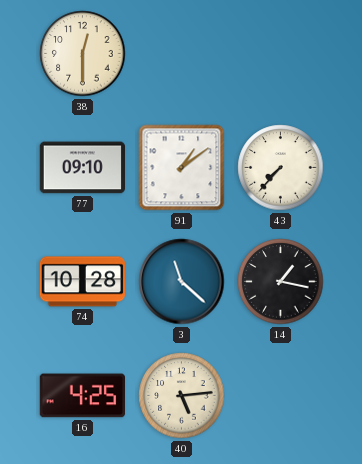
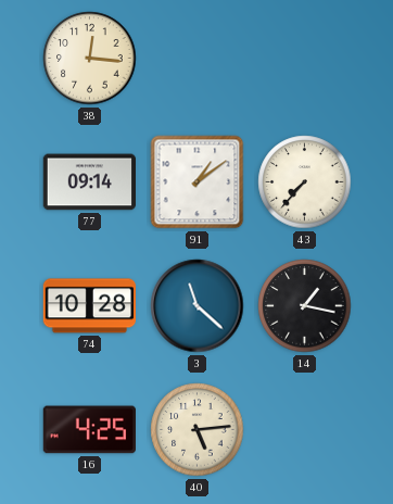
38: 12:30 -> 12:16
77: 09:10 -> 09:14
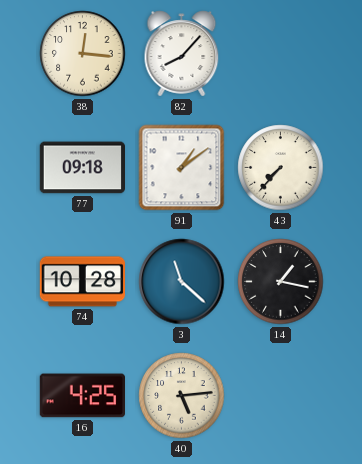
82: none -> 8:07
77: 09:14 -> 09:18
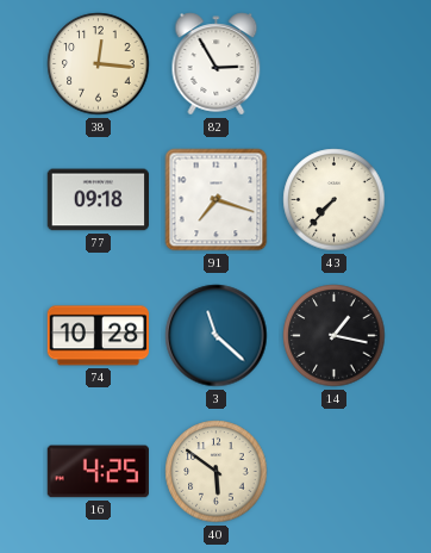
82: 8:07 -> 2:55
91: 1:09 -> 7:18
40: 5:14 -> 5:51
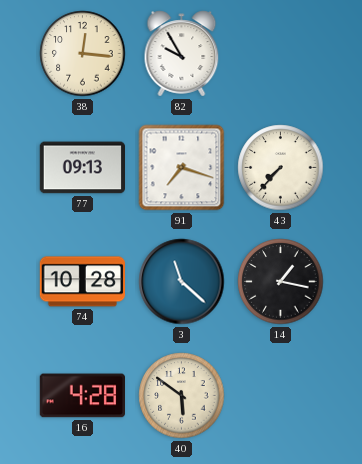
82: 2:55 -> 9:55
77: 09:18 -> 09:13
16: 4:25 -> 4:28
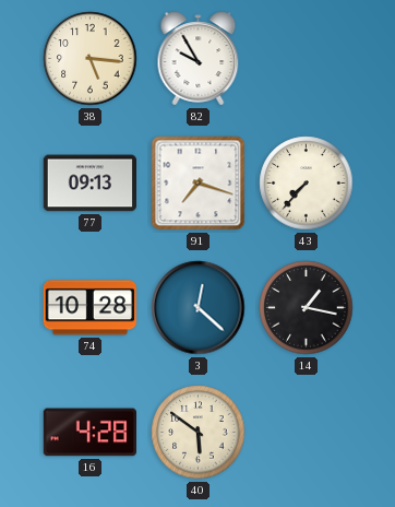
38: 12:16 -> 5:16
3: 11:22 -> 12:22
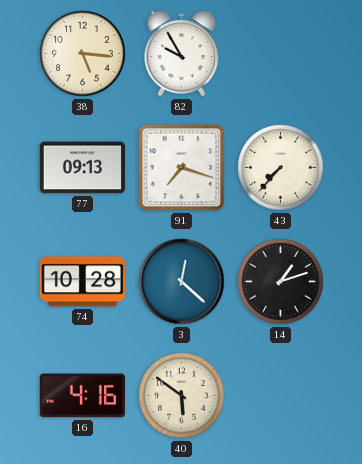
14: 1:17 -> 1:12
16: 4:28 -> 4:16
